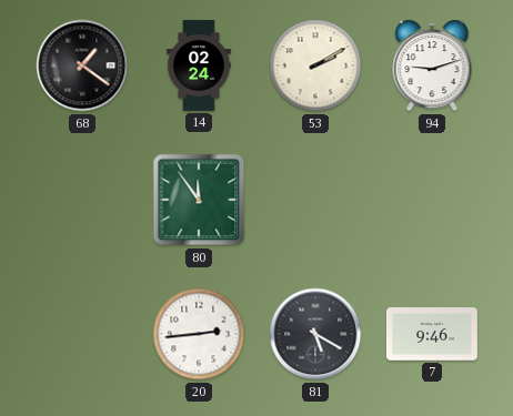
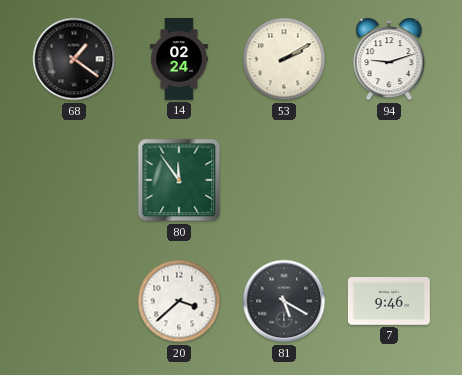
20: 2:44 -> 3:38
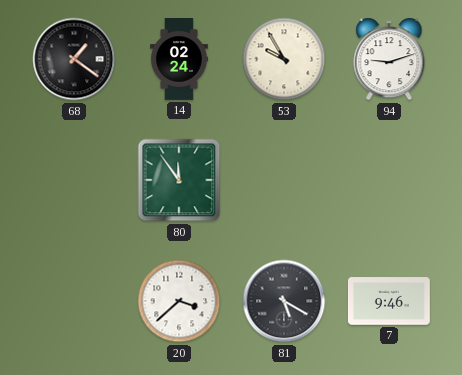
53: 2:10 -> 9:55
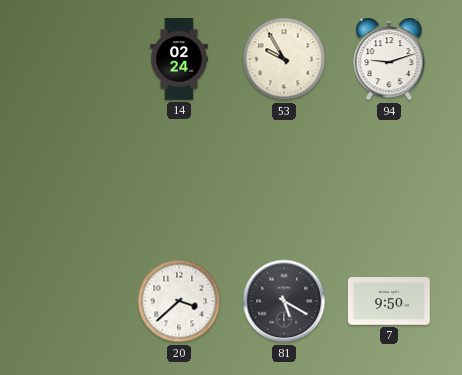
68: 1:21 -> none
80: 11:54 -> none
7: 9:46 -> 9:50
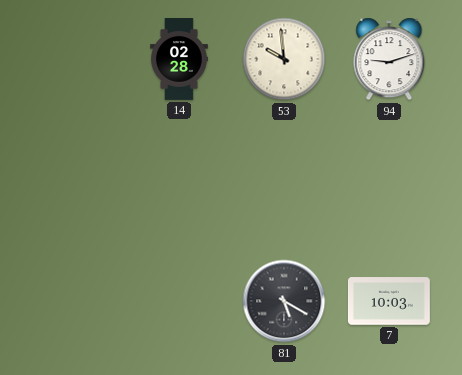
14: 02:24 -> 02:28
53: 9:55 -> 9:59
20: 3:38 -> none
7: 9:50 -> 10:03
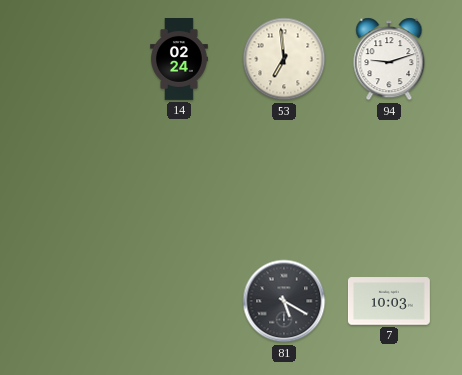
14: 02:28 -> 02:24
53: 9:59 -> 6:59
